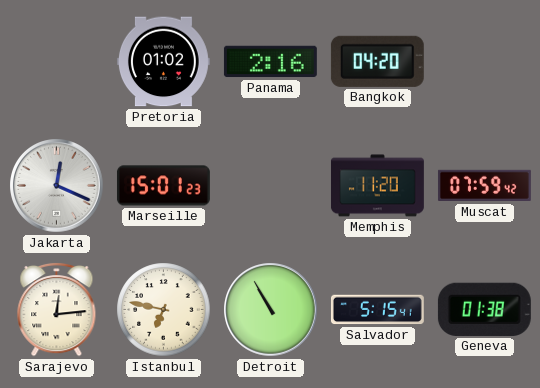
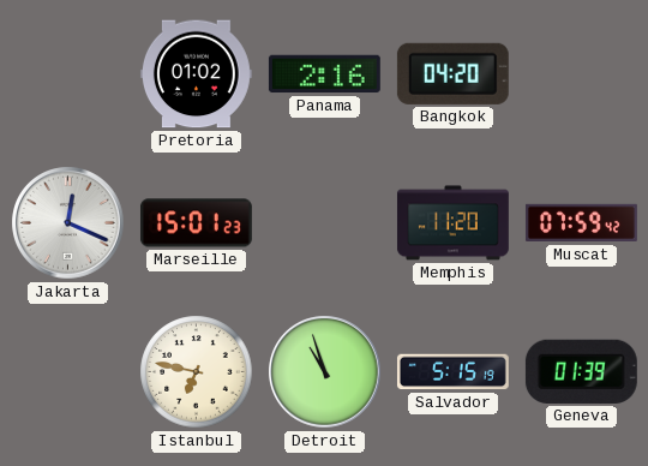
Sarajevo: 12:14 -> none
Detroit: 10:55 -> 10:57
Salvador: 5:15:41 -> 5:15:19
Geneva: 01:38 -> 01:39
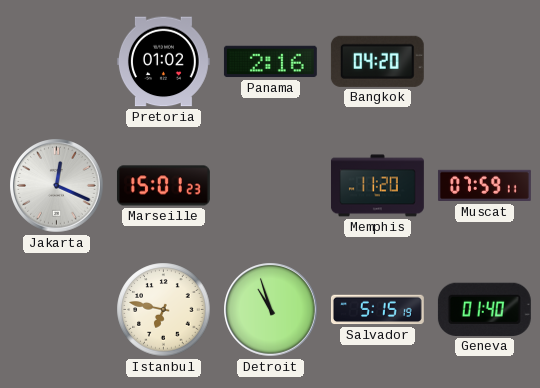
Muscat: 07:59:42 -> 07:59:11
Geneva: 01:39 -> 01:40
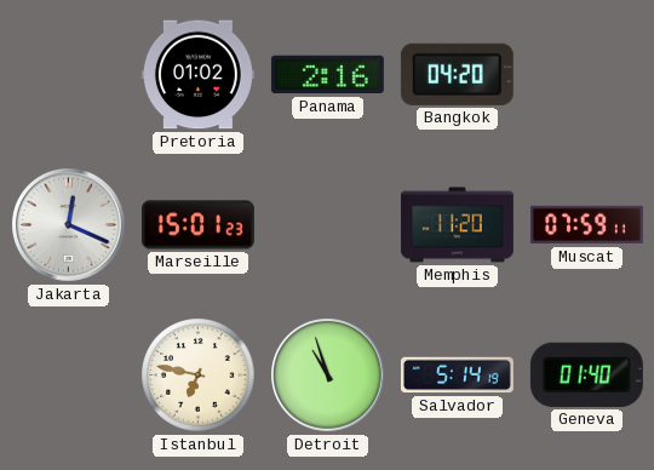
Salvador: 5:15 -> 5:14
